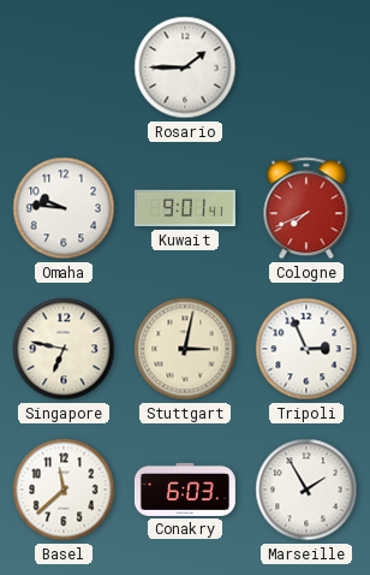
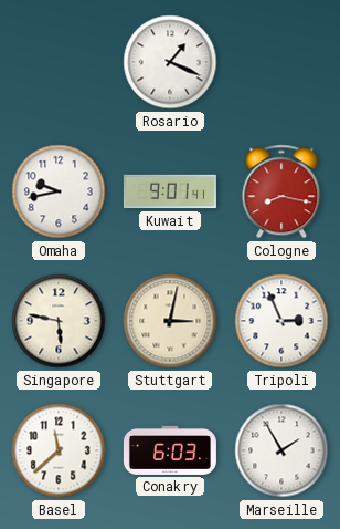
Rosario: 1:45 -> 1:19
Omaha: 9:46 -> 9:43
Cologne: 7:41 -> 8:17
Singapore: 6:47 -> 5:47
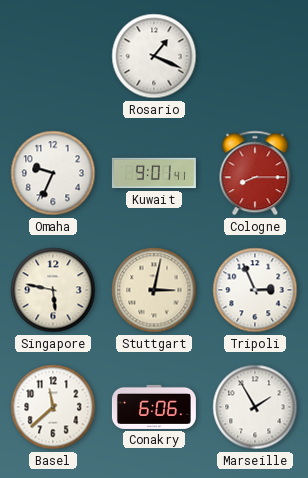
Omaha: 9:43 -> 9:34
Cologne: 8:17 -> 8:15
Conakry: 6:03 -> 6:06
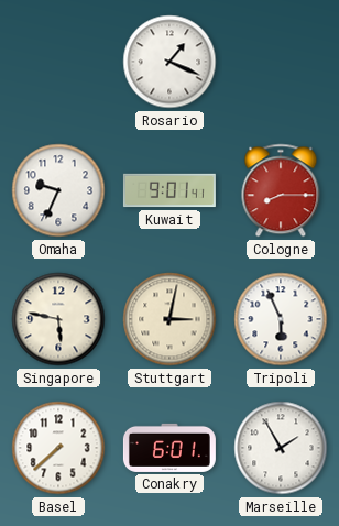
Tripoli: 2:56 -> 5:56
Basel: 11:38 -> 7:38
Conakry: 6:06 -> 6:01
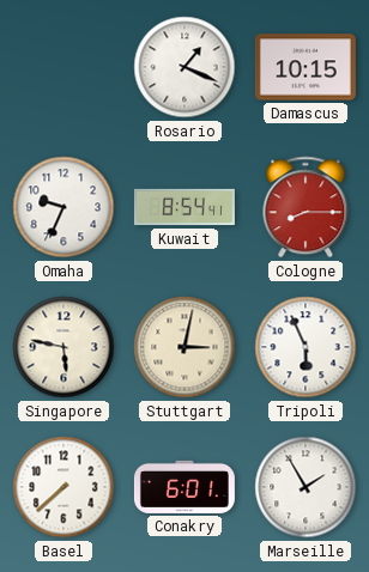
Damascus: none -> 10:15
Kuwait: 9:01 -> 8:54
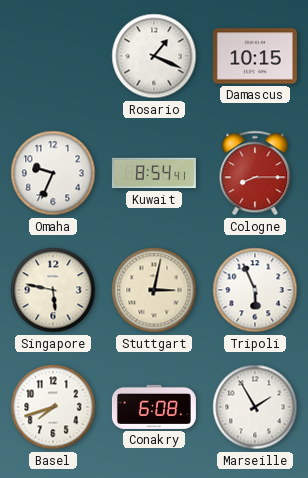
Basel: 7:38 -> 7:42
Conakry: 6:01 -> 6:08
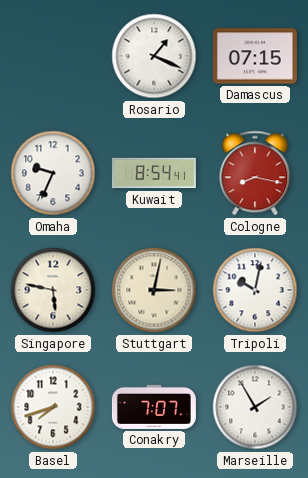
Damascus: 10:15 -> 07:15
Cologne: 8:15 -> 8:17
Tripoli: 5:56 -> 10:02
Conakry: 6:08 -> 7:07
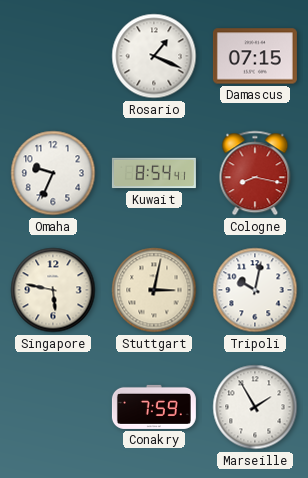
Basel: 7:42 -> none
Conakry: 7:07 -> 7:59
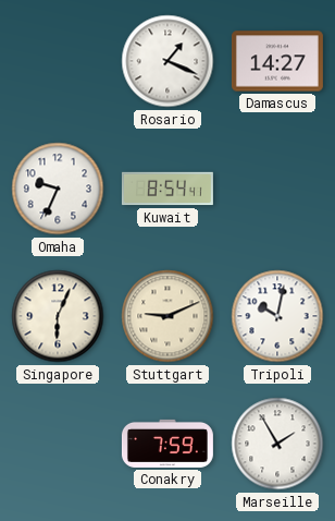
Damascus: 07:15 -> 14:27
Cologne: 8:17 -> none
Singapore: 5:47 -> 6:04
Stuttgart: 3:02 -> 9:11
